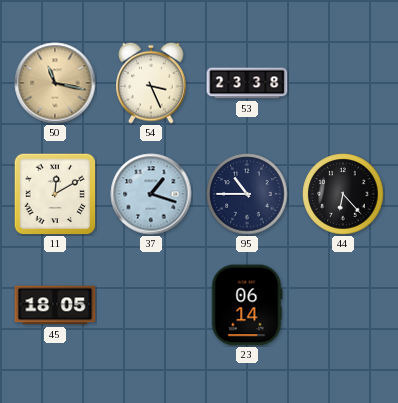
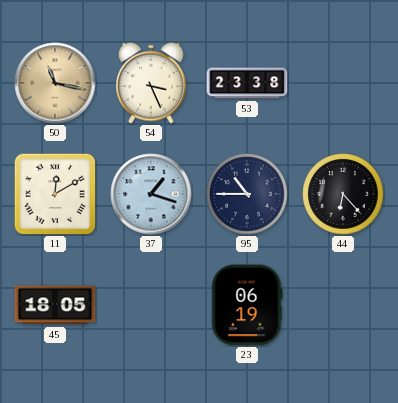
23: 06:14 -> 06:19
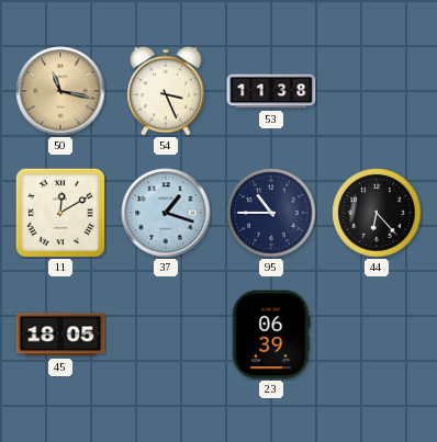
53: 23:38 -> 11:38
23: 06:19 -> 06:39
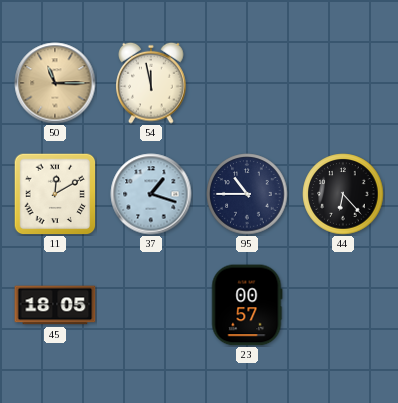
50: 11:17 -> 11:15
54: 3:26 -> 11:58
53: 11:38 -> none
23: 06:39 -> 00:57
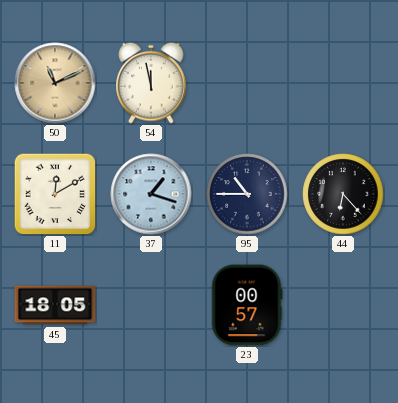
50: 11:15 -> 11:11
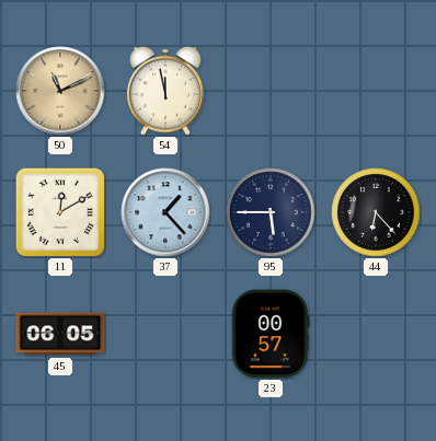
37: 1:18 -> 1:23
95: 10:45 -> 5:45
45: 18:05 -> 06:05
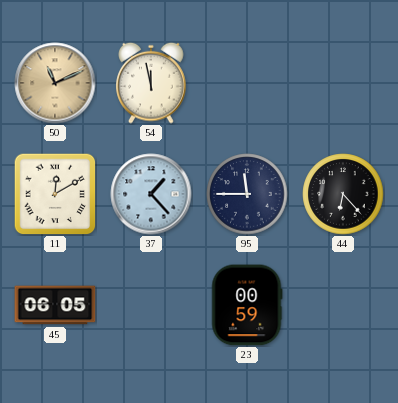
95: 5:45 -> 11:45
23: 00:57 -> 00:59
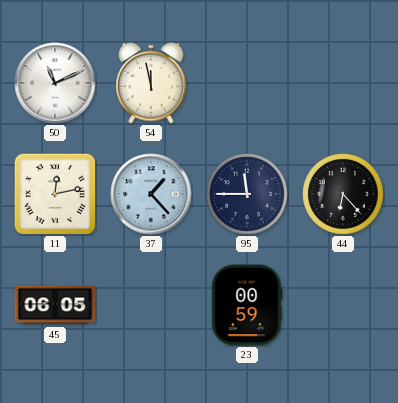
50 dial: champagne -> white
11: 12:10 -> 12:13
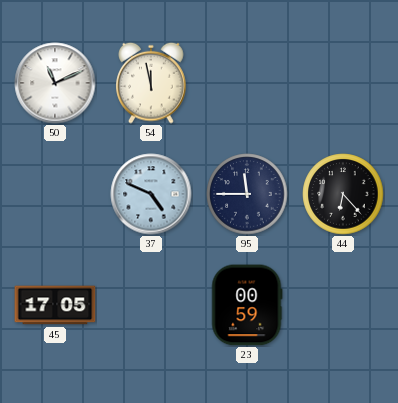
11: 12:13 -> none
37: 1:23 -> 4:49
45: 06:05 -> 17:05
